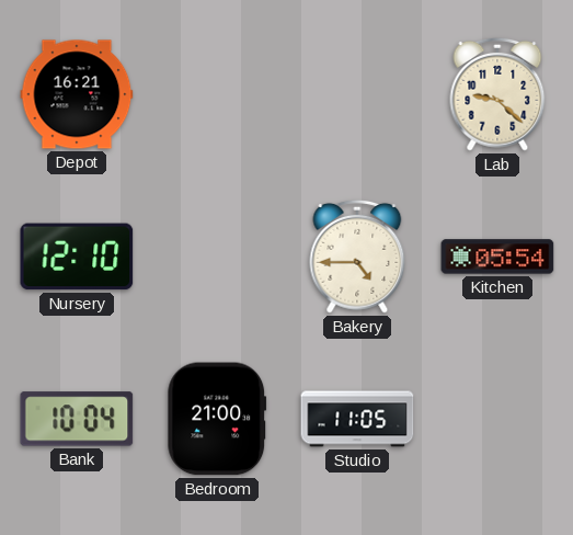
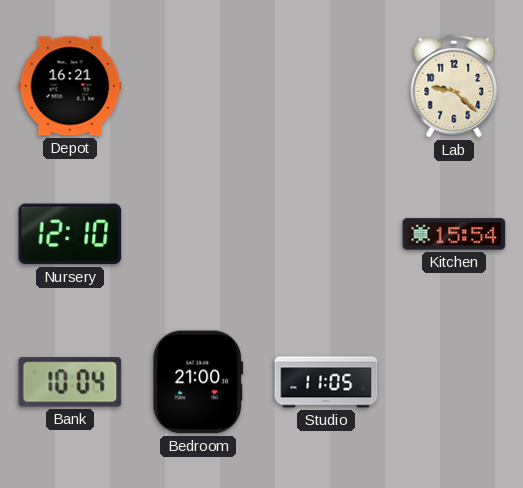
Bakery: 4:45 -> none
Kitchen: 05:54 -> 15:54
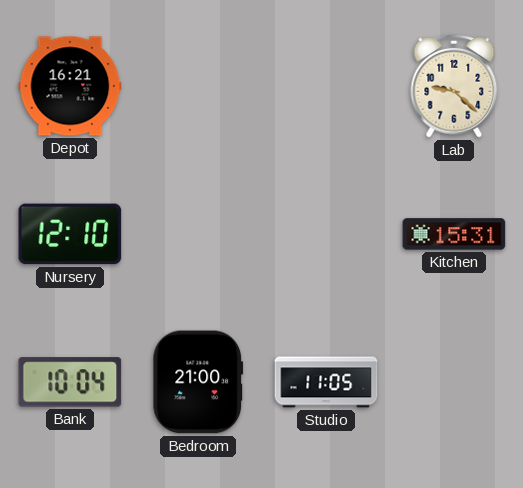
Kitchen: 15:54 -> 15:31
